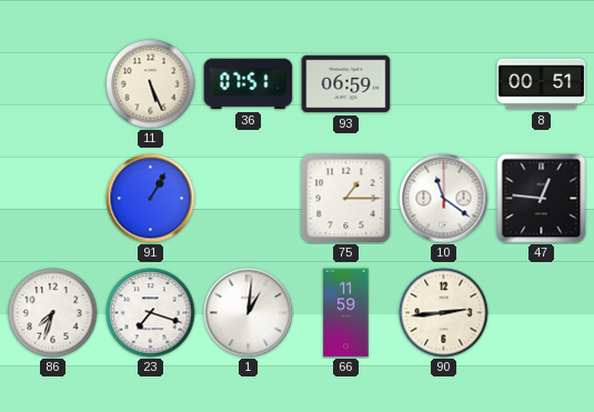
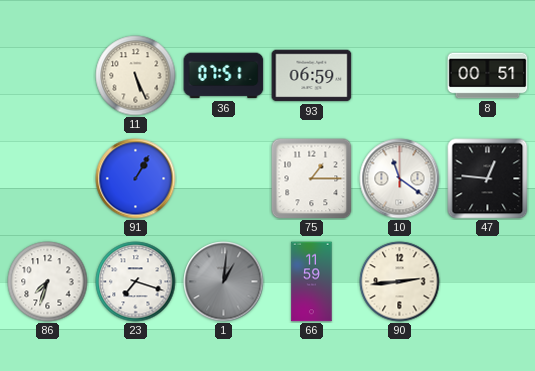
1 dial: white -> grey
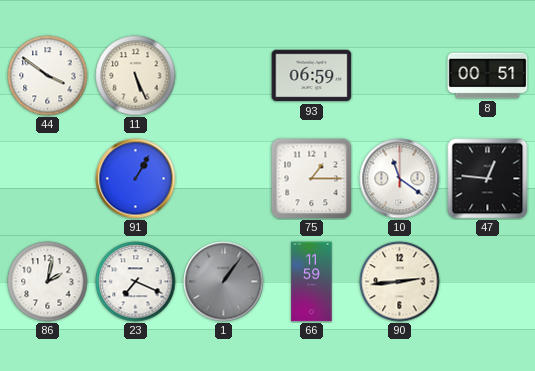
44: none -> 3:51
36: 07:51 -> none
86: 7:33 -> 2:02
23: 7:18 -> 7:19
1: 1:01 -> 1:06
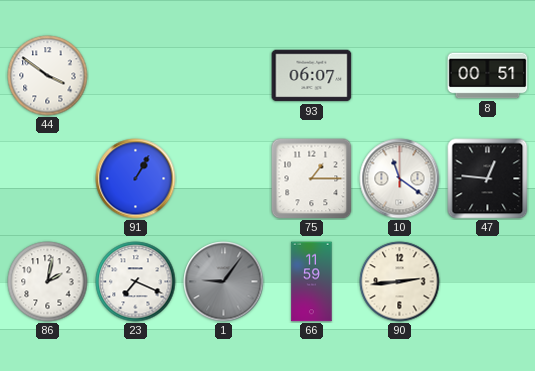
11: 5:26 -> none
93: 06:59 -> 06:07
1: 1:06 -> 9:06
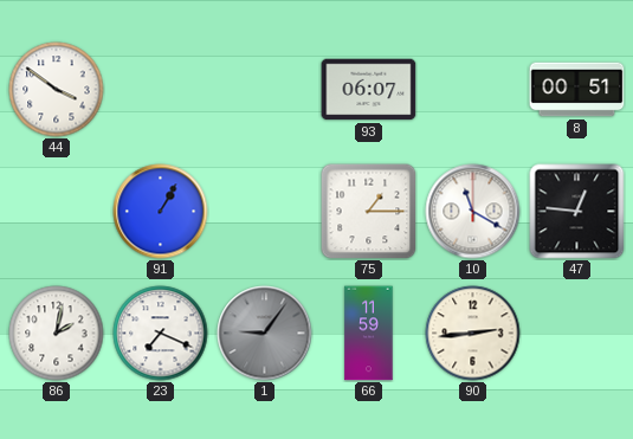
10: 11:21 -> 11:20
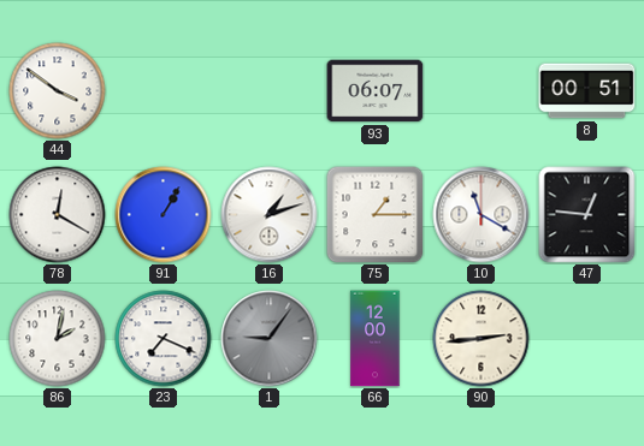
78: none -> 12:20
16: none -> 1:12
66: 11:59 -> 12:00
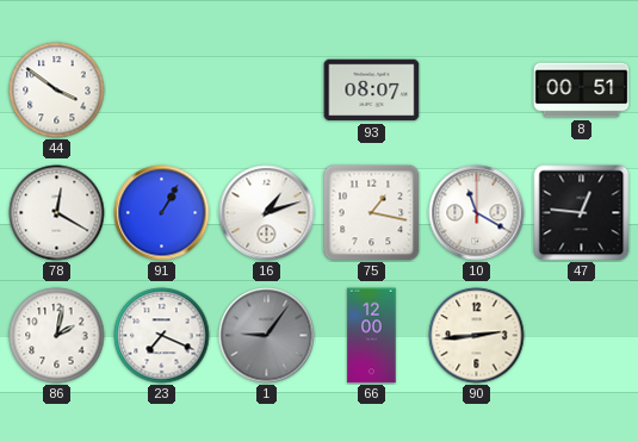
93: 06:07 -> 08:07
75: 1:15 -> 1:17
